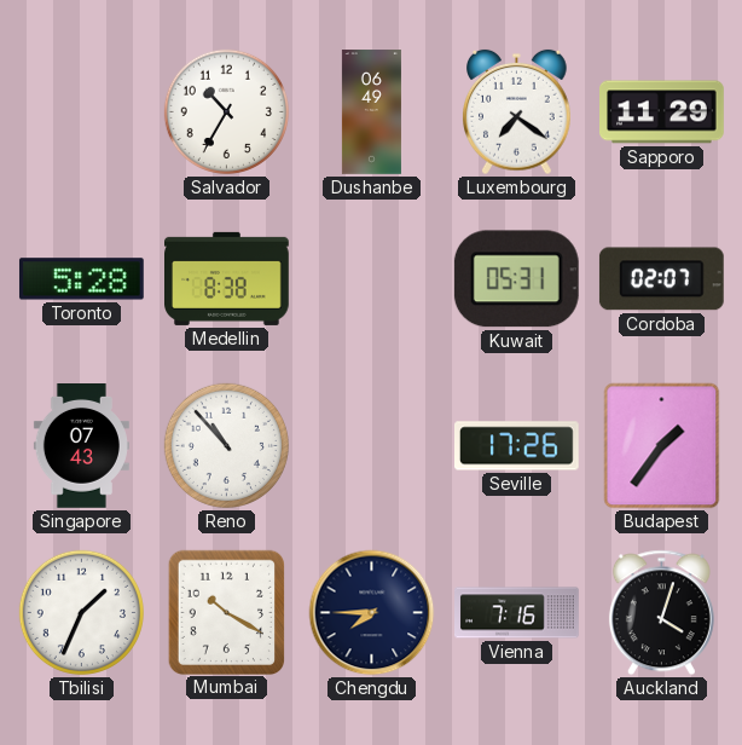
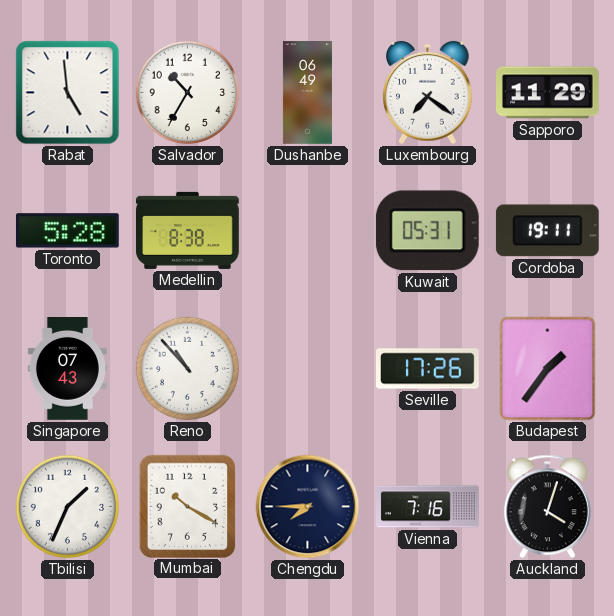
Rabat: none -> 4:59
Cordoba: 02:07 -> 19:11
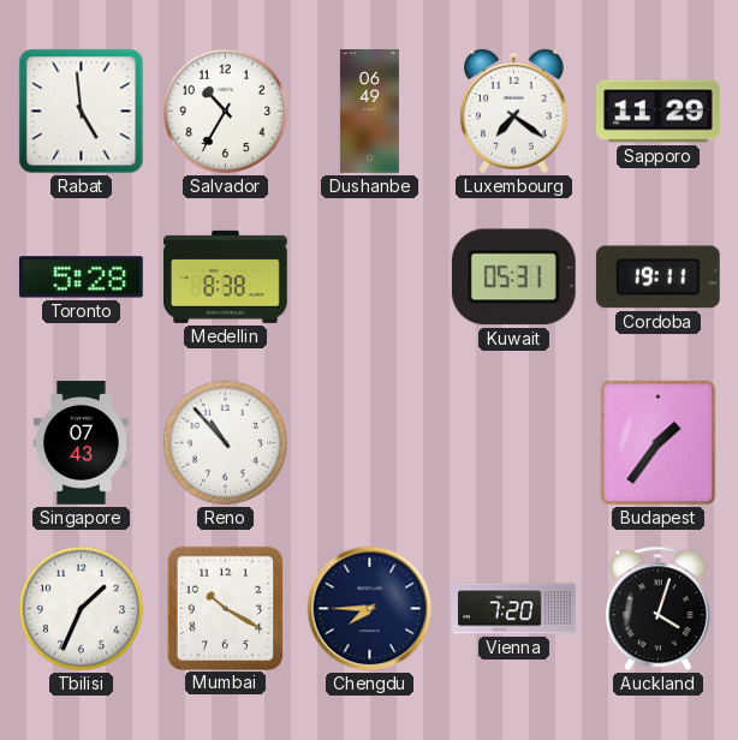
Seville: 17:26 -> none
Vienna: 7:16 -> 7:20
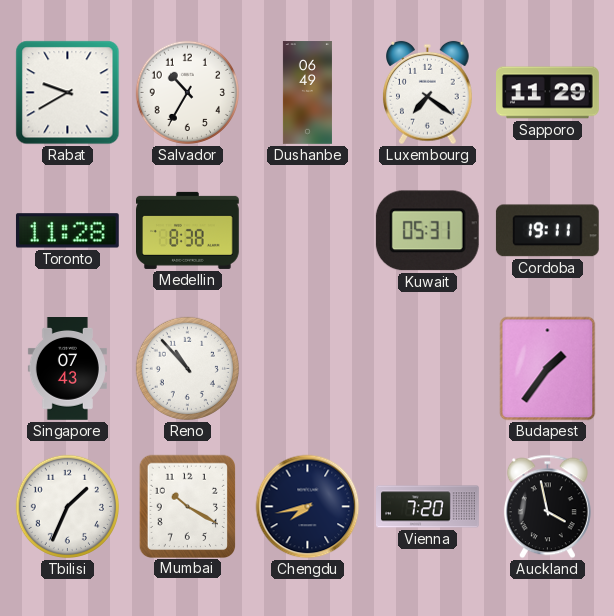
Rabat: 4:59 -> 9:40
Toronto: 5:28 -> 11:28
Chengdu: 7:45 -> 7:43
Auckland: 4:03 -> 3:58
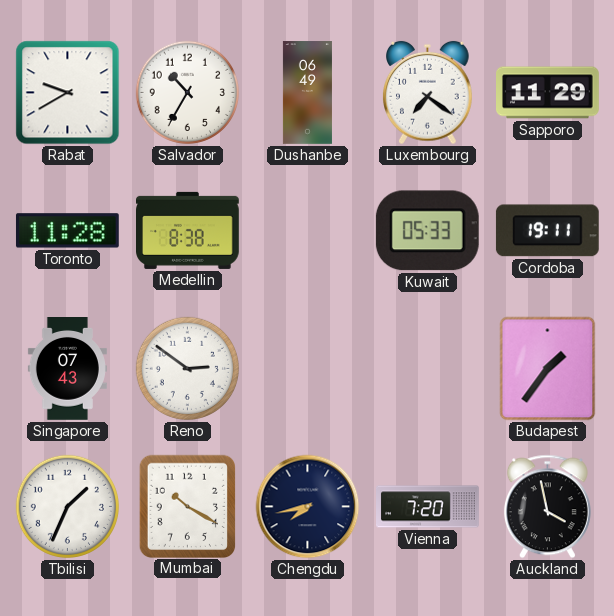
Kuwait: 05:31 -> 05:33
Reno: 10:53 -> 2:51
